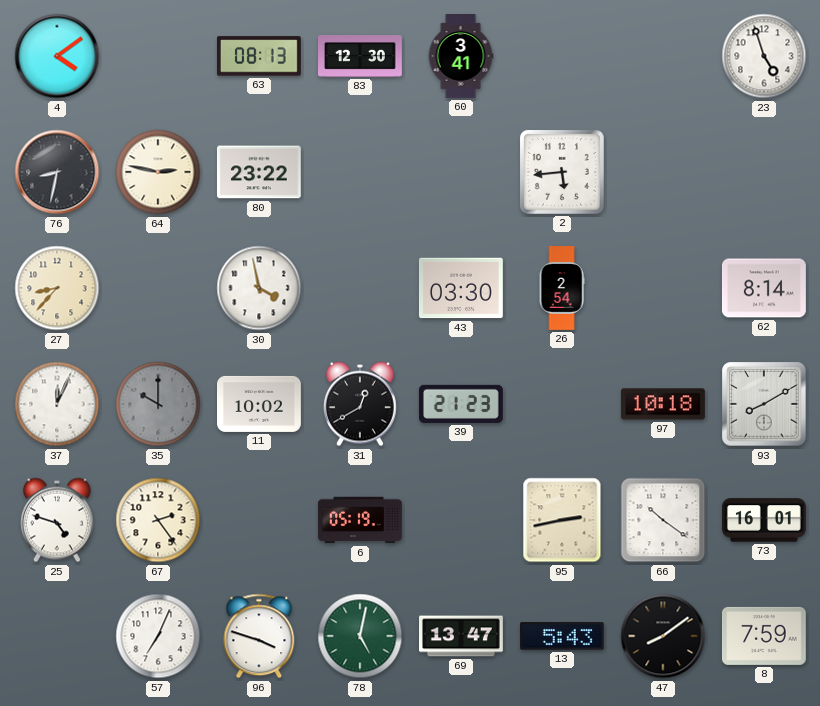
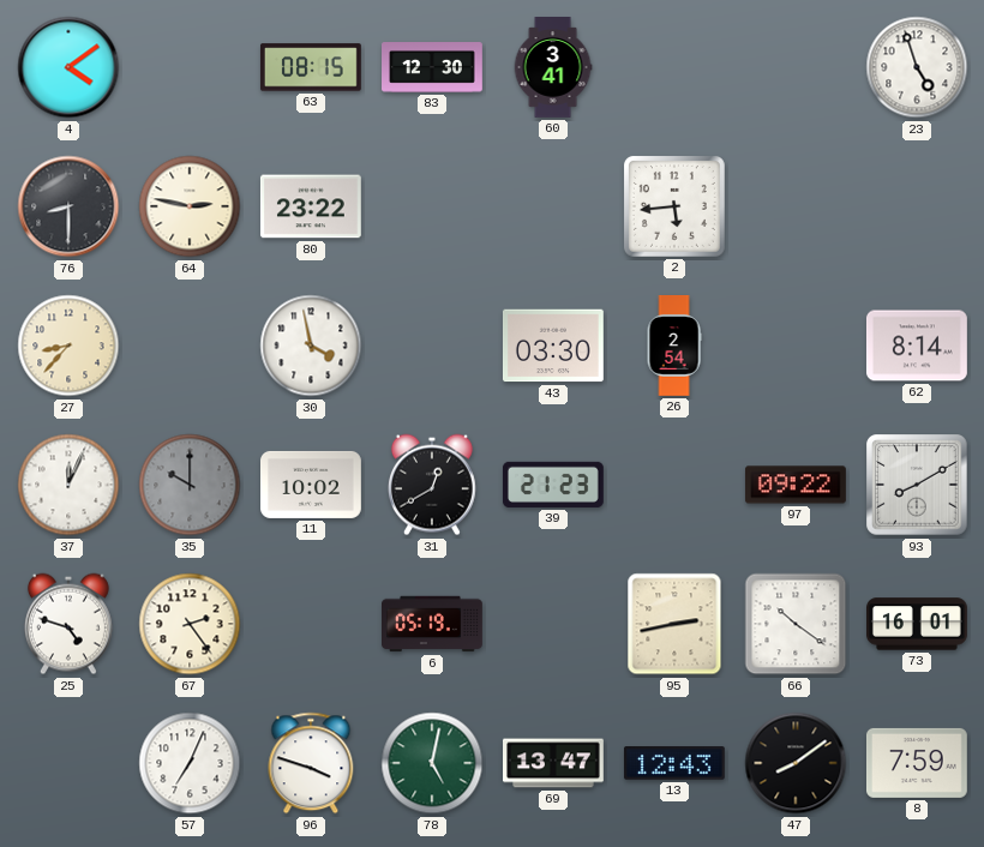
63: 08:13 -> 08:15
76: 8:32 -> 8:30
97: 10:18 -> 09:22
13: 5:43 -> 12:43
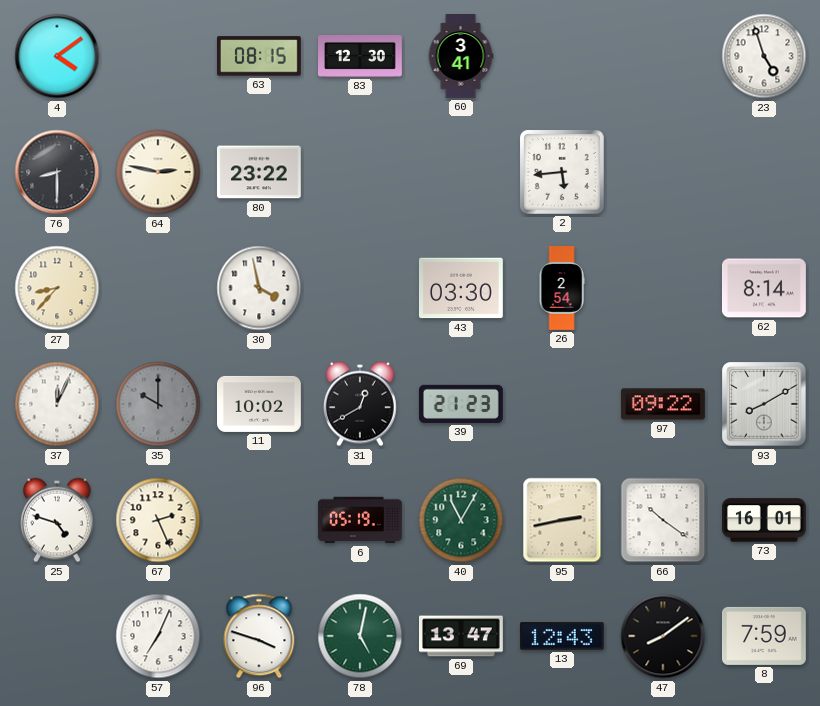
67: 2:24 -> 2:26
40: none -> 11:05
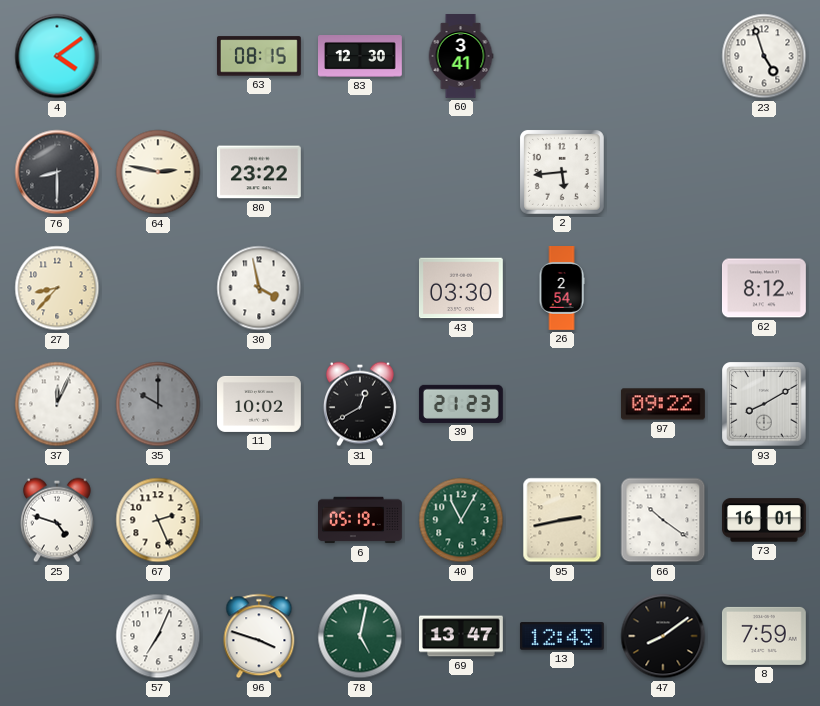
62: 8:14 -> 8:12
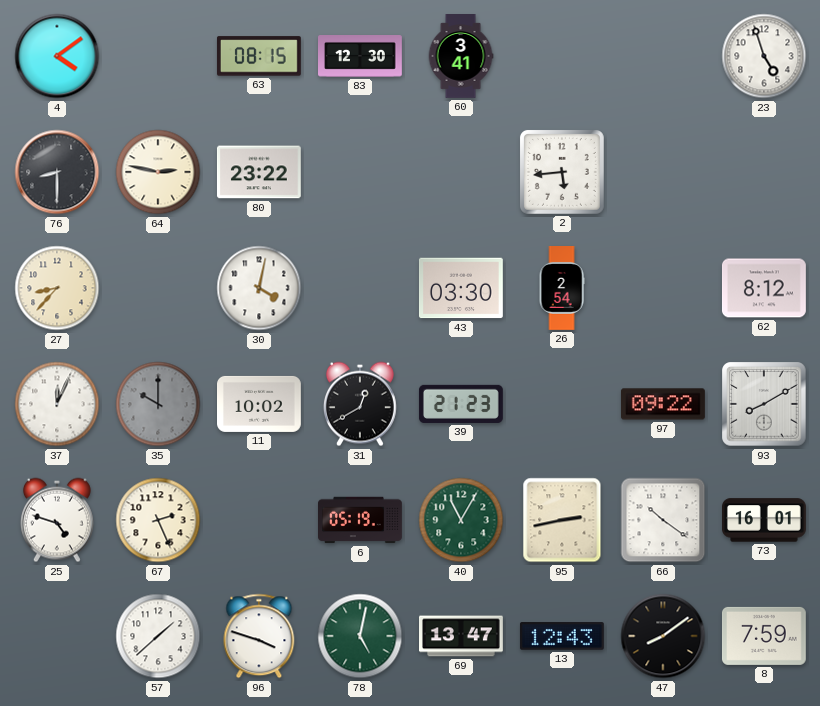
30: 3:58 -> 4:02
57: 7:04 -> 1:38
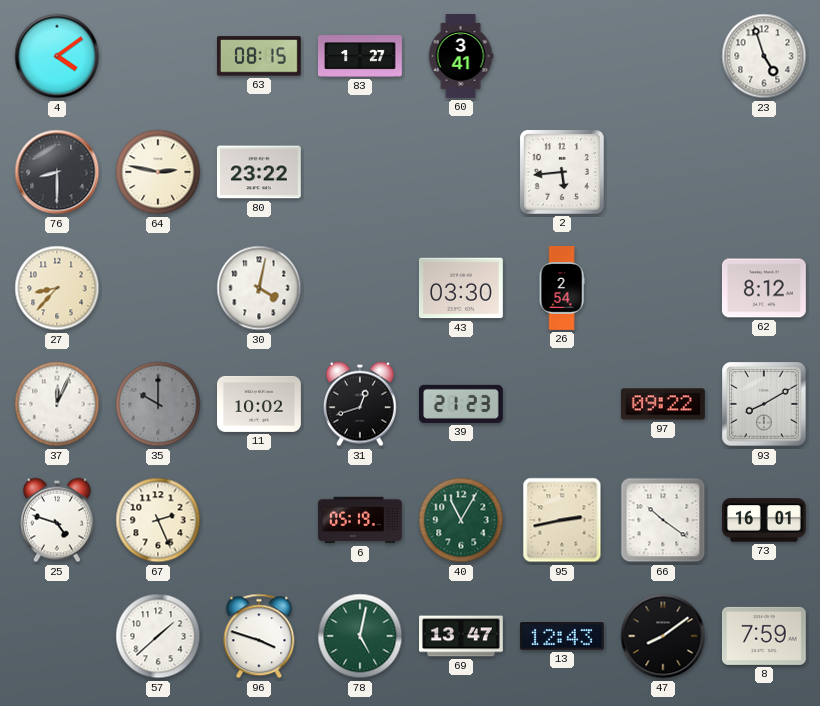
83: 12:30 -> 1:27
31: 12:40 -> 12:42
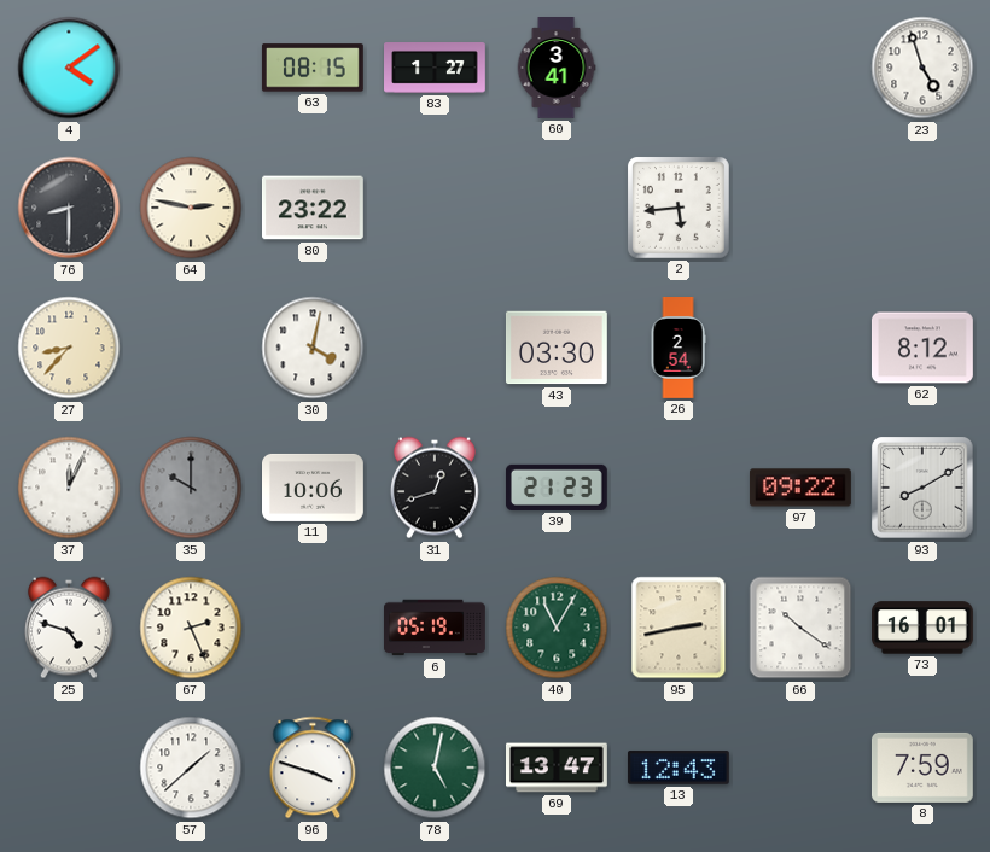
11: 10:02 -> 10:06
47: 8:09 -> none
